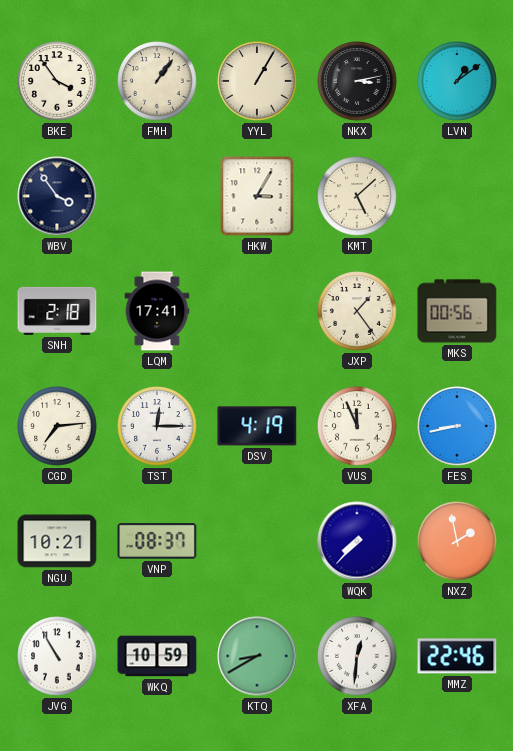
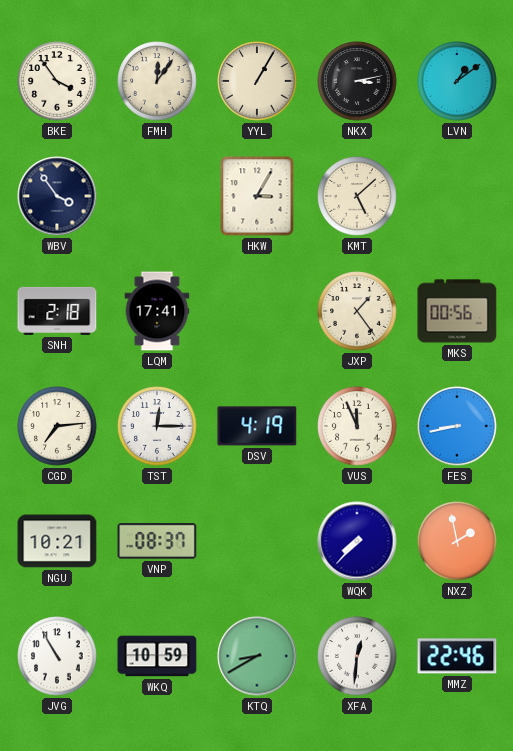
FMH: 1:06 -> 12:06
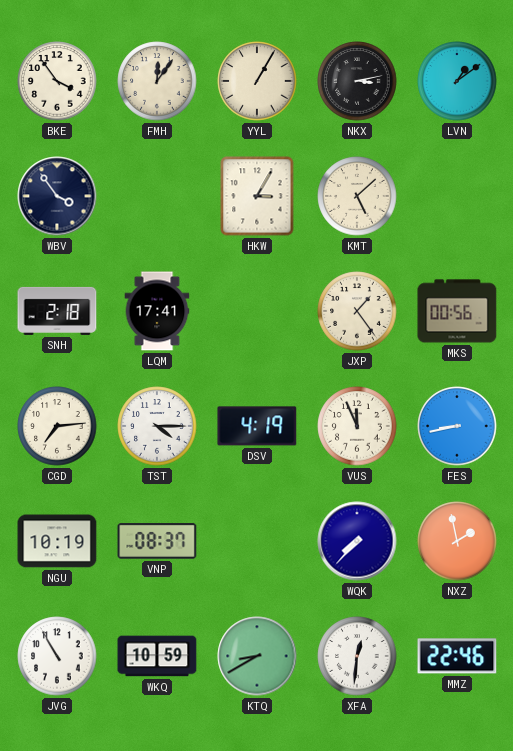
TST: 12:15 -> 4:15
NGU: 10:21 -> 10:19
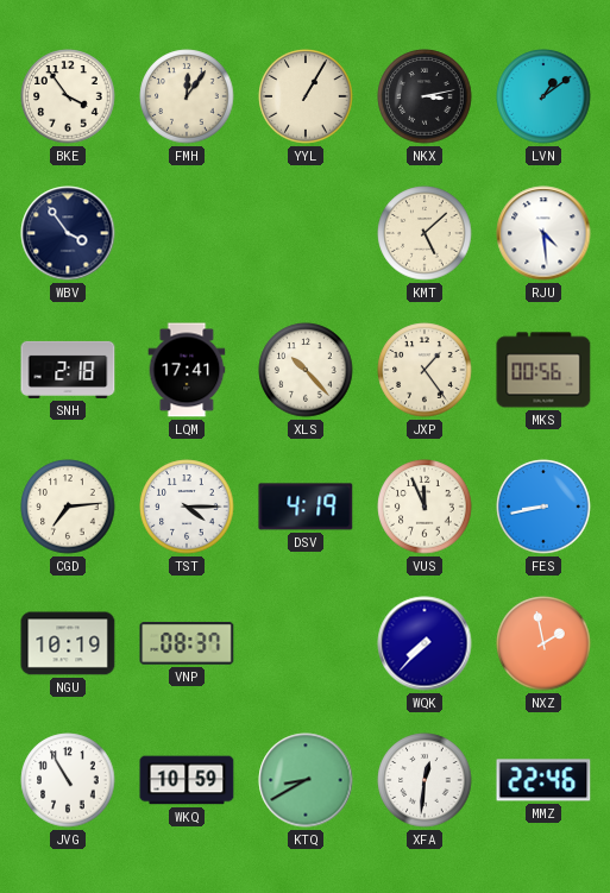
HKW: 3:05 -> none
RJU: none -> 4:29
XLS: none -> 10:23
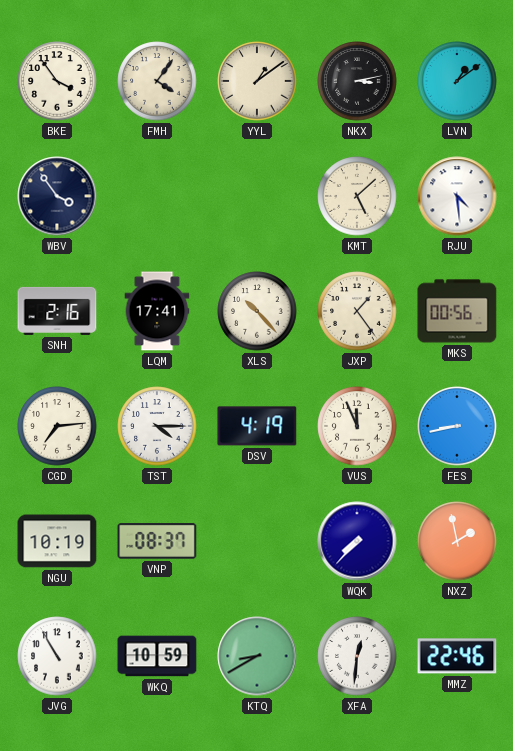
FMH: 12:06 -> 4:06
YYL: 1:05 -> 1:09
SNH: 2:18 -> 2:16
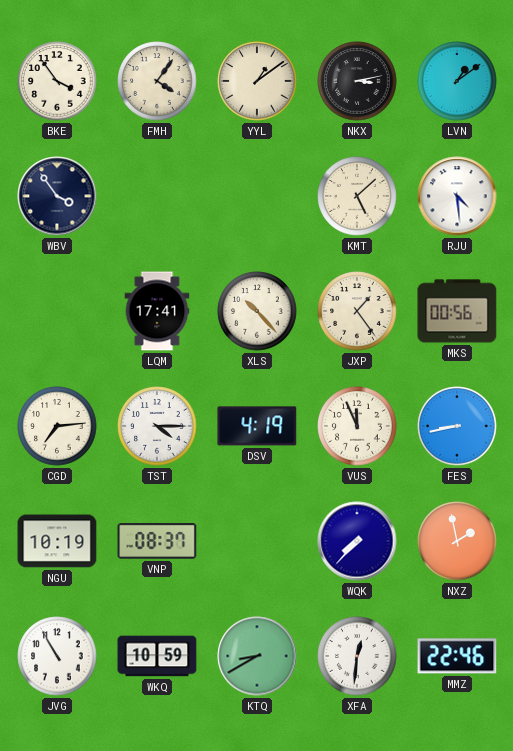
SNH: 2:16 -> none
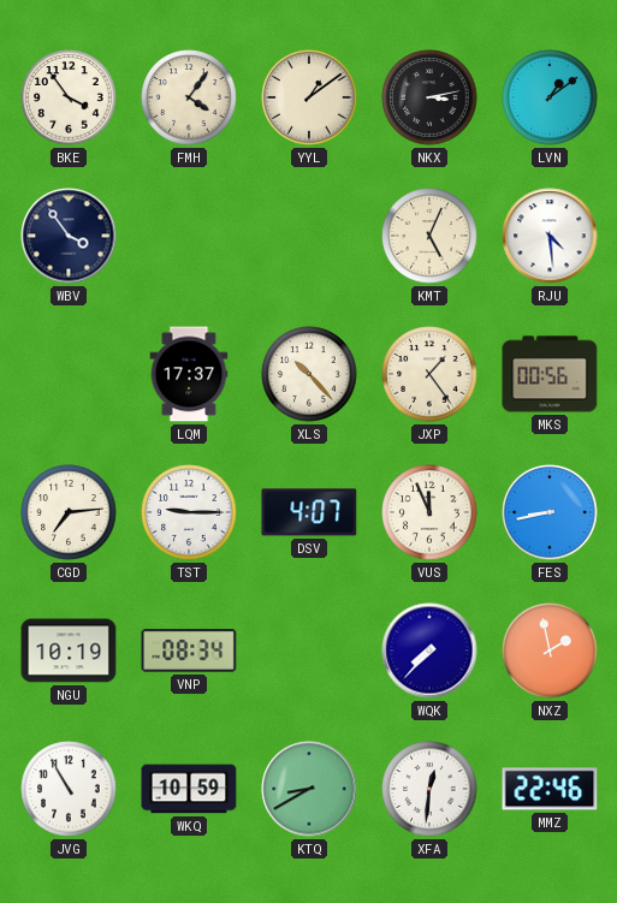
KMT: 5:08 -> 5:04
LQM: 17:41 -> 17:37
TST: 4:15 -> 9:15
DSV: 4:19 -> 4:07
VNP: 08:37 -> 08:34
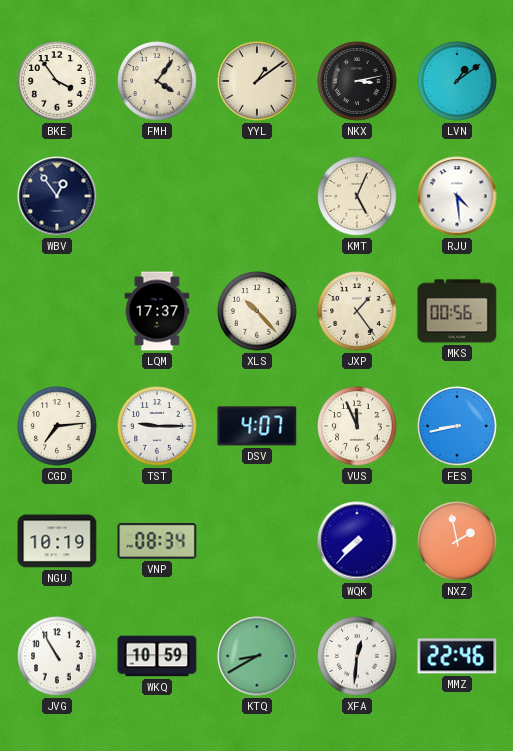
WBV: 3:54 -> 12:54
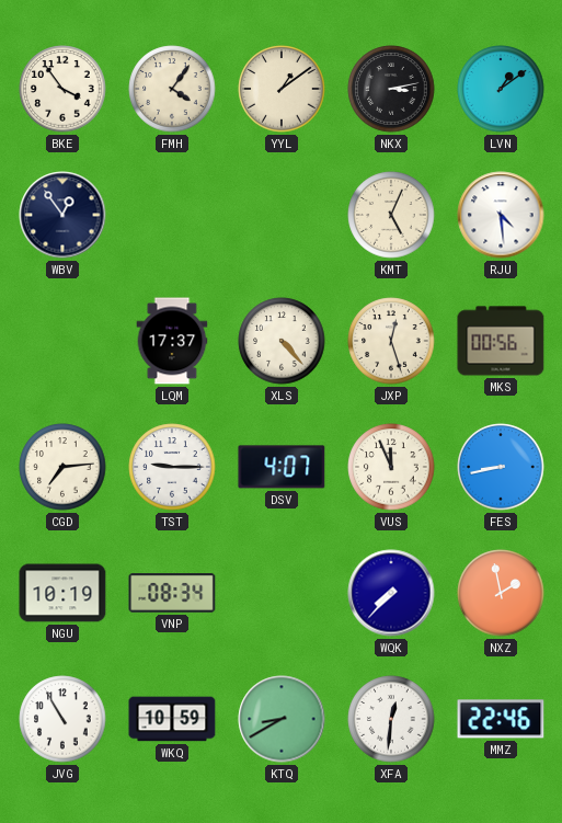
XLS: 10:23 -> 4:23
JXP: 1:24 -> 12:27
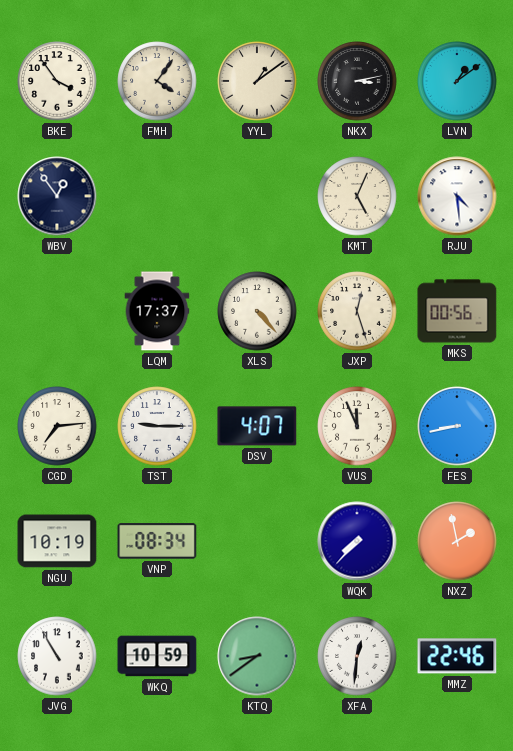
KTQ: 8:40 -> 8:39
